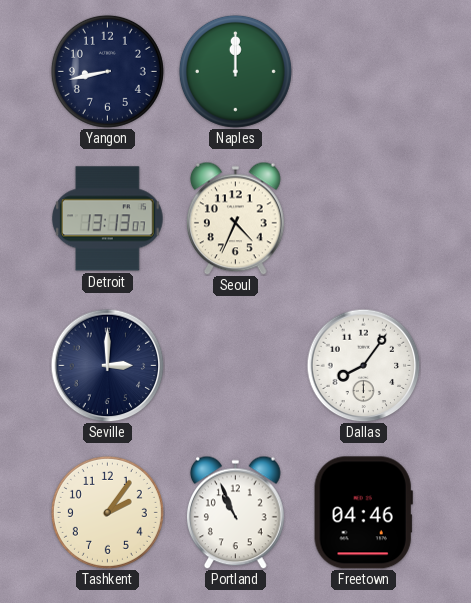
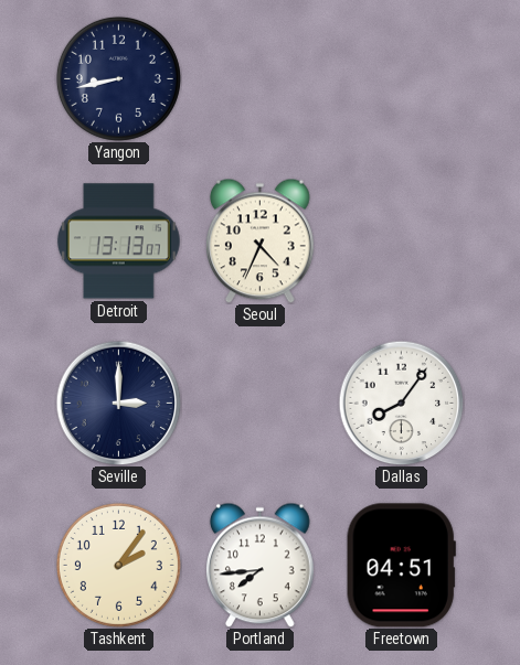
Naples: 12:00 -> none
Portland: 10:56 -> 7:44
Freetown: 04:46 -> 04:51
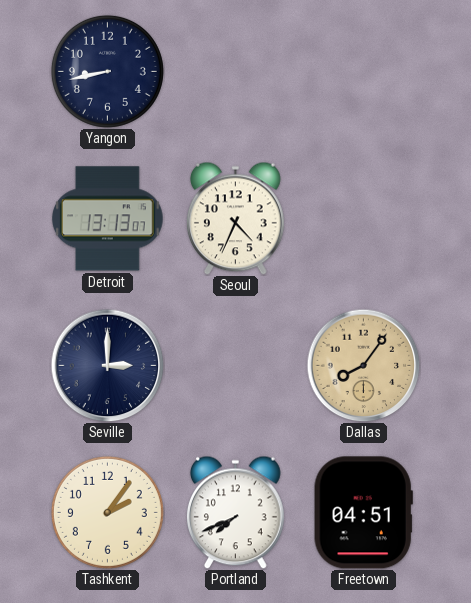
Dallas dial: white -> champagne
Portland: 7:44 -> 7:41
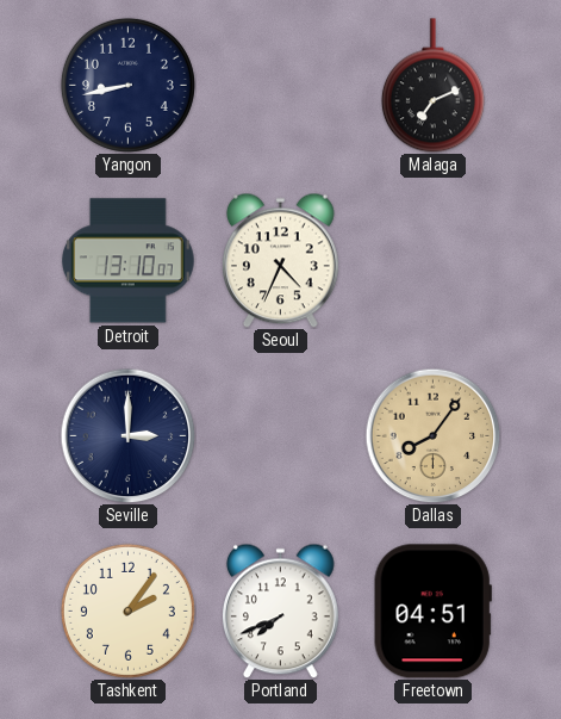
Malaga: none -> 7:11
Detroit: 13:13 -> 13:10
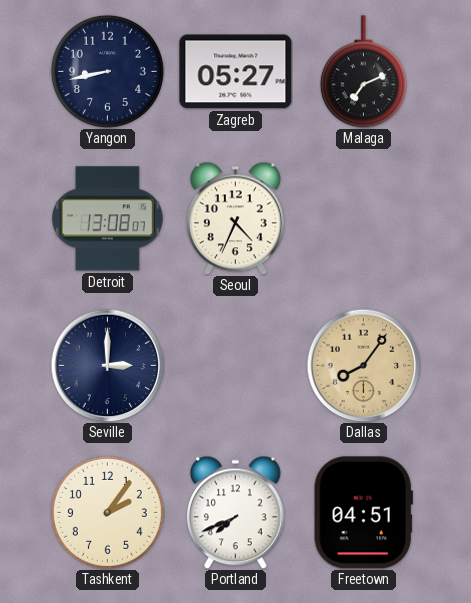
Zagreb: none -> 05:27
Detroit: 13:10 -> 13:08
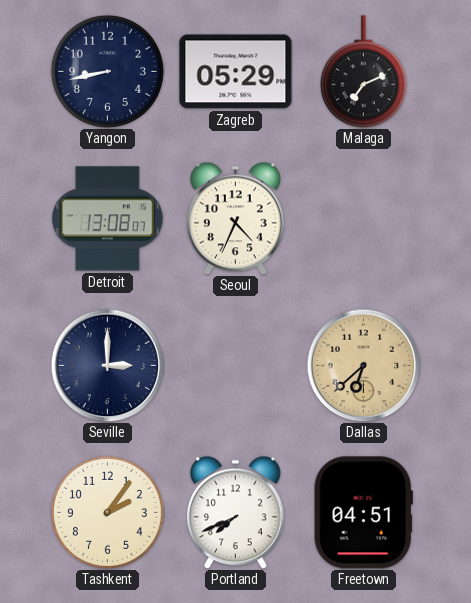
Zagreb: 05:27 -> 05:29
Dallas: 8:06 -> 6:38
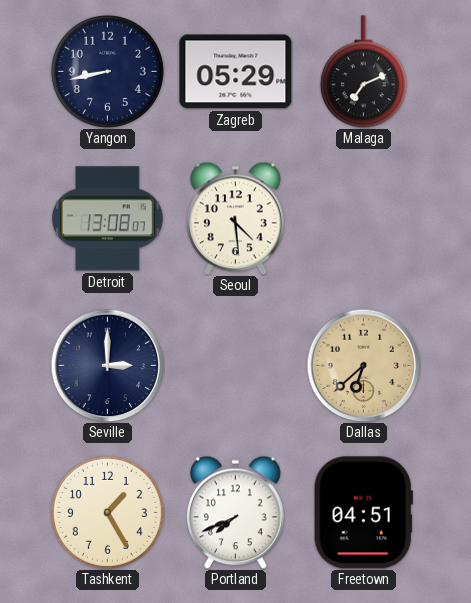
Seoul: 4:34 -> 4:29
Tashkent: 2:06 -> 1:25
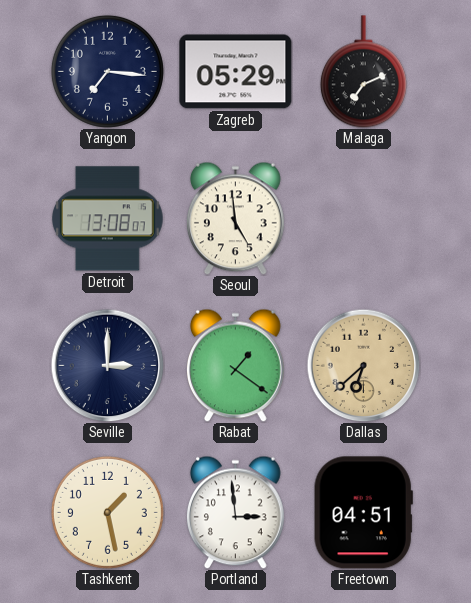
Yangon: 8:43 -> 7:16
Seoul: 4:29 -> 4:59
Rabat: none -> 1:21
Tashkent: 1:25 -> 1:28
Portland: 7:41 -> 2:59
